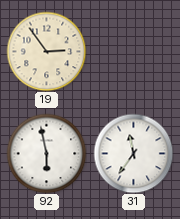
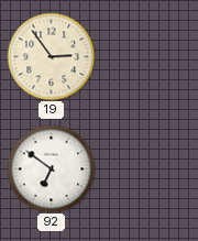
92: 5:58 -> 6:51
31: 11:36 -> none
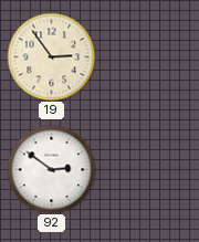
92: 6:51 -> 2:51
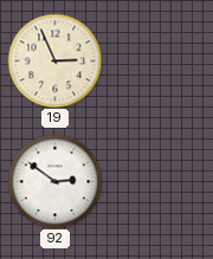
19: 2:54 -> 2:56
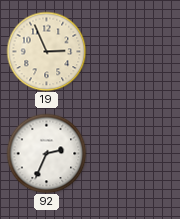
92: 2:51 -> 2:34
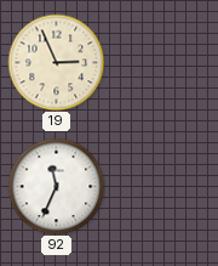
92: 2:34 -> 11:34
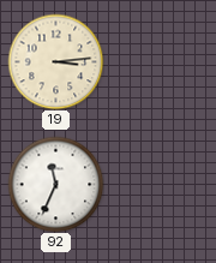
19: 2:56 -> 3:14
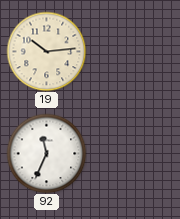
19: 3:14 -> 10:14
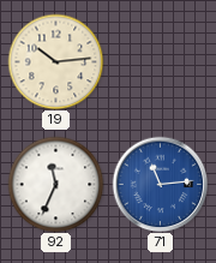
71: none -> 11:14
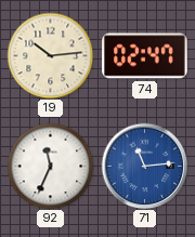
74: none -> 02:47
